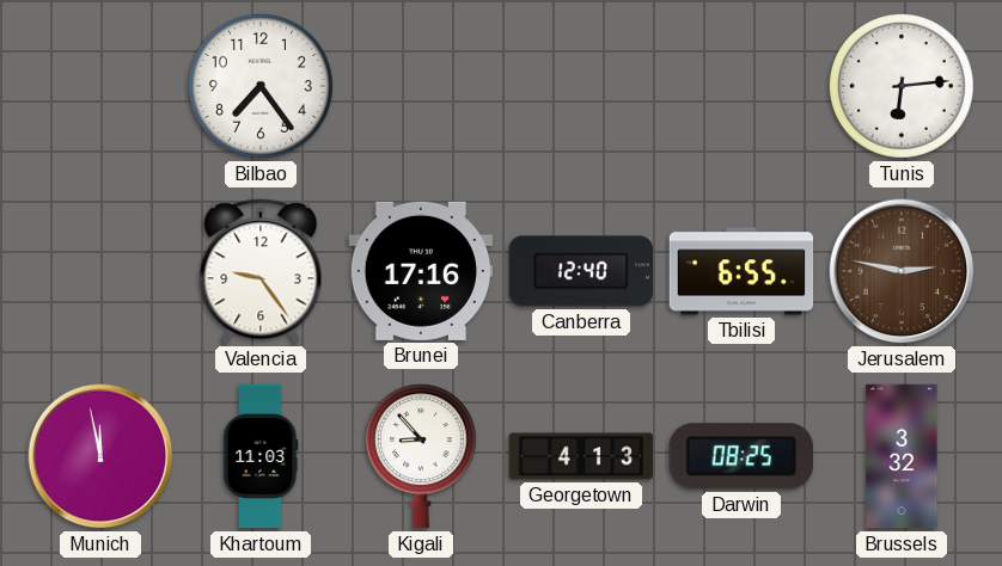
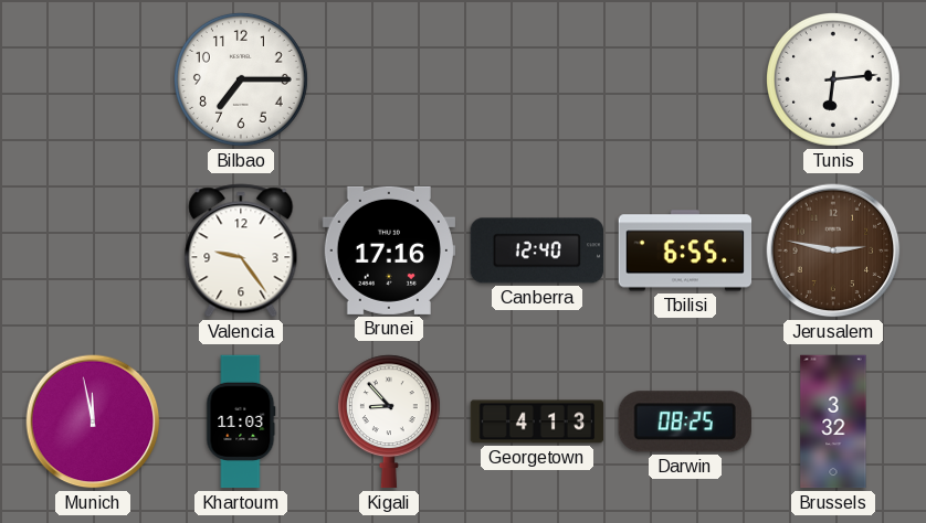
Bilbao: 7:24 -> 7:15
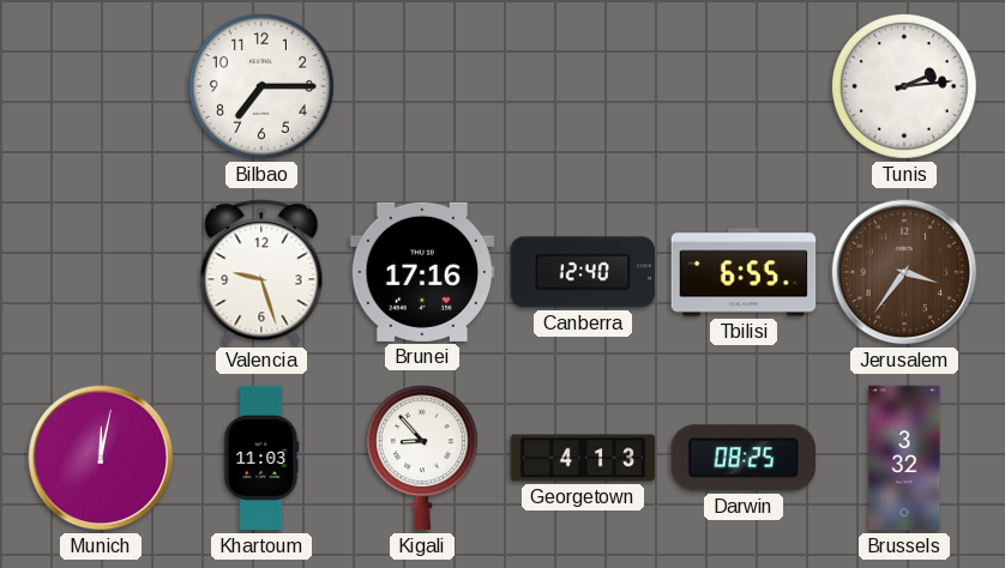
Tunis: 6:14 -> 2:14
Valencia: 9:24 -> 9:27
Jerusalem: 2:47 -> 3:36
Munich: 11:58 -> 12:02
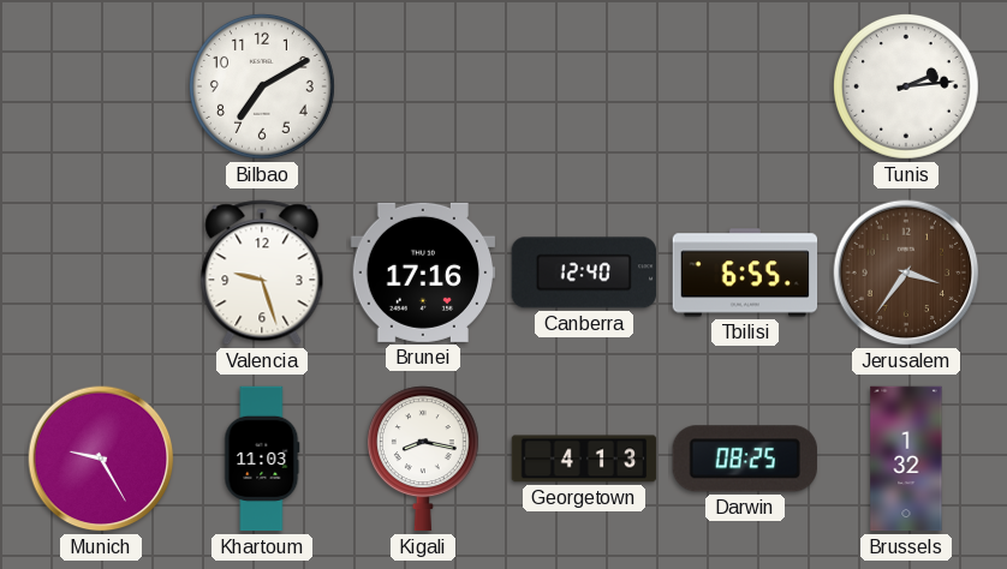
Bilbao: 7:15 -> 7:10
Munich: 12:02 -> 9:25
Kigali: 8:53 -> 8:17
Brussels: 3:32 -> 1:32
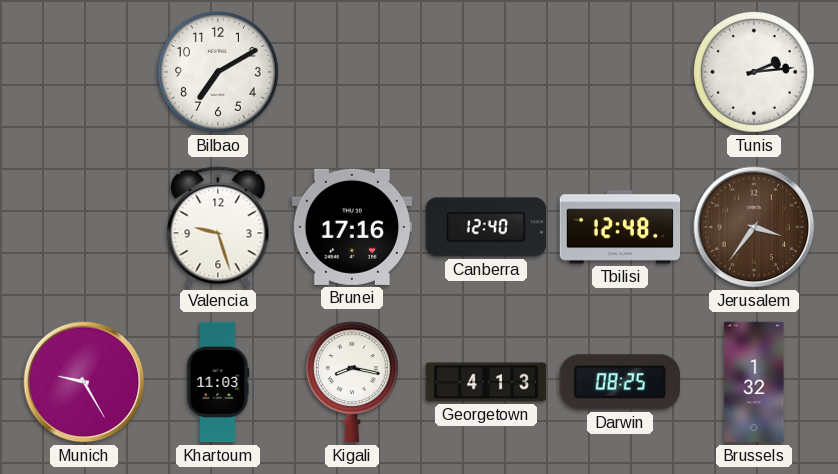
Tbilisi: 6:55 -> 12:48
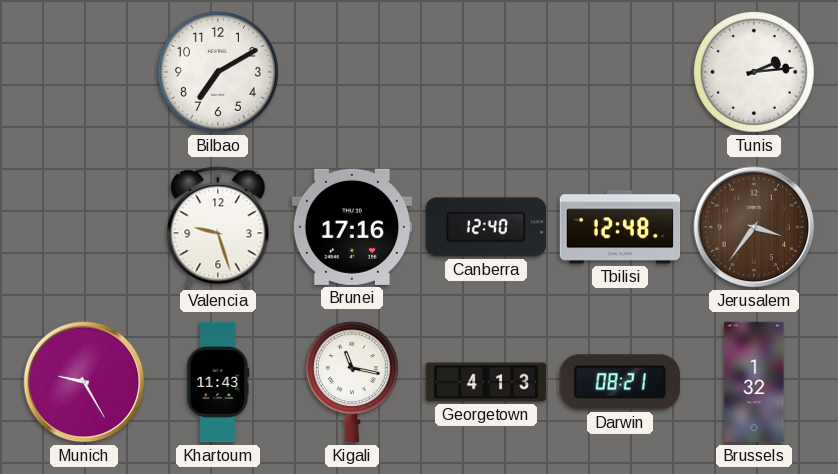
Khartoum: 11:03 -> 11:43
Kigali: 8:17 -> 11:17
Darwin: 08:25 -> 08:21
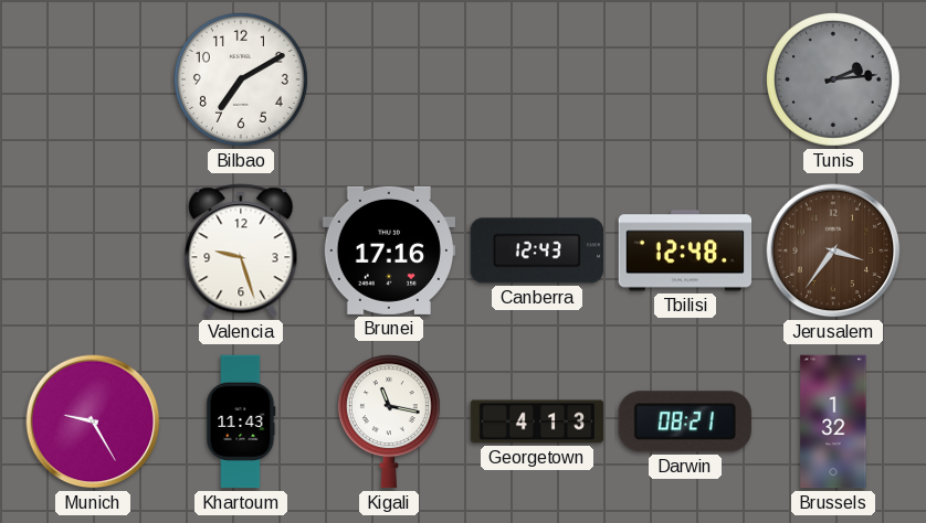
Tunis dial: white -> grey
Canberra: 12:40 -> 12:43
